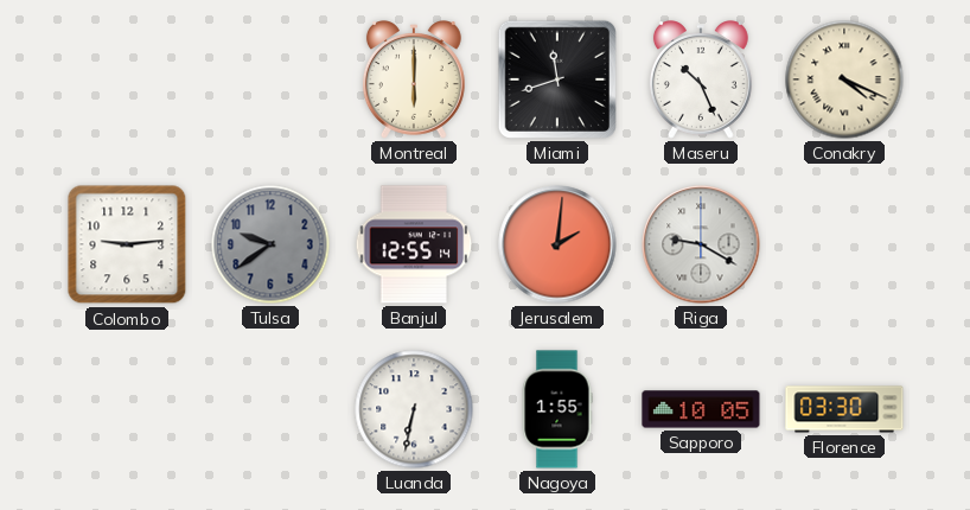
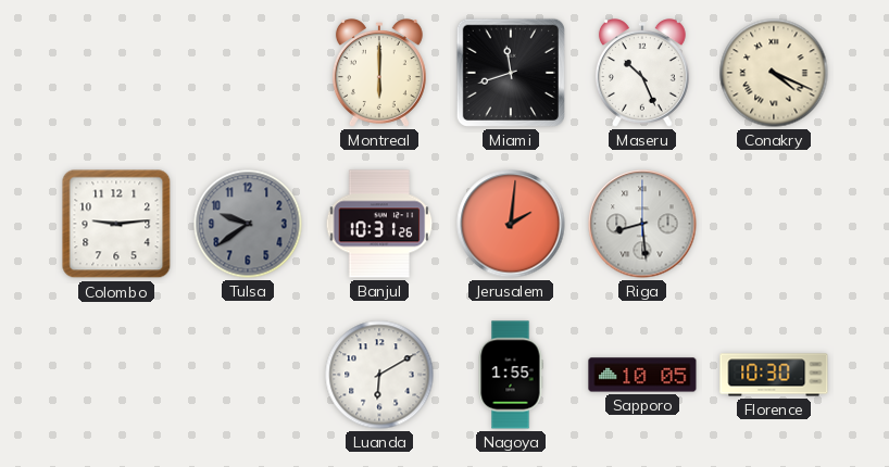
Banjul: 12:55 -> 10:31
Riga: 9:20 -> 8:29
Luanda: 6:32 -> 6:10
Florence: 03:30 -> 10:30
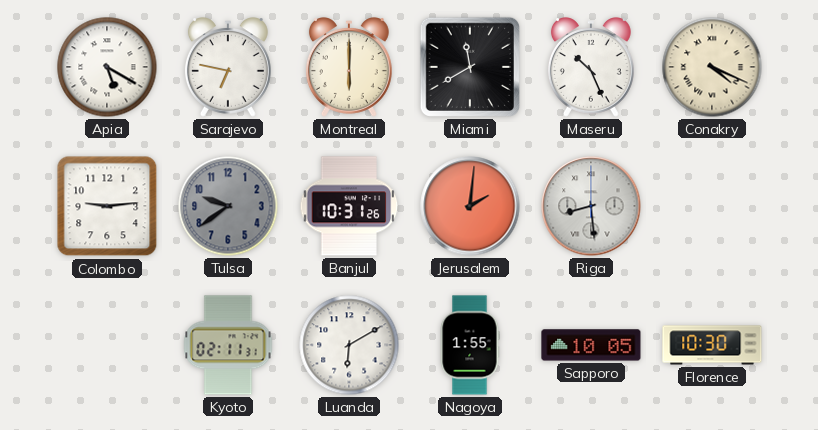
Apia: none -> 5:20
Sarajevo: none -> 6:47
Miami: 11:42 -> 11:40
Kyoto: none -> 02:11
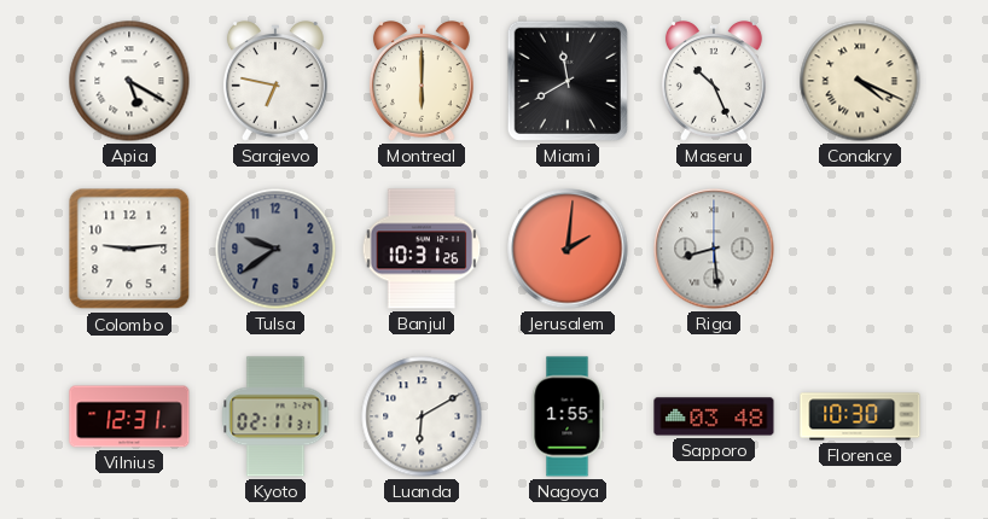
Vilnius: none -> 12:31
Sapporo: 10:05 -> 03:48
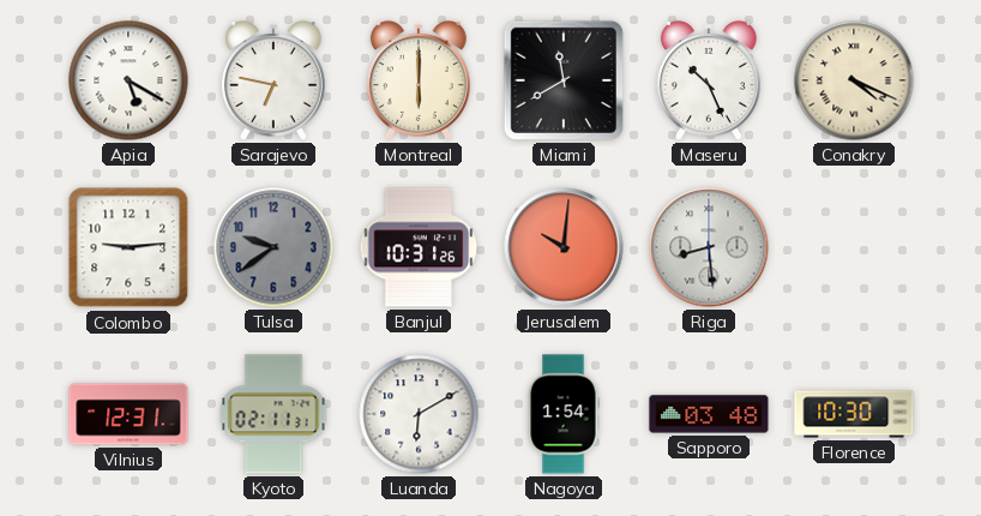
Jerusalem: 2:01 -> 10:01
Nagoya: 1:55 -> 1:54
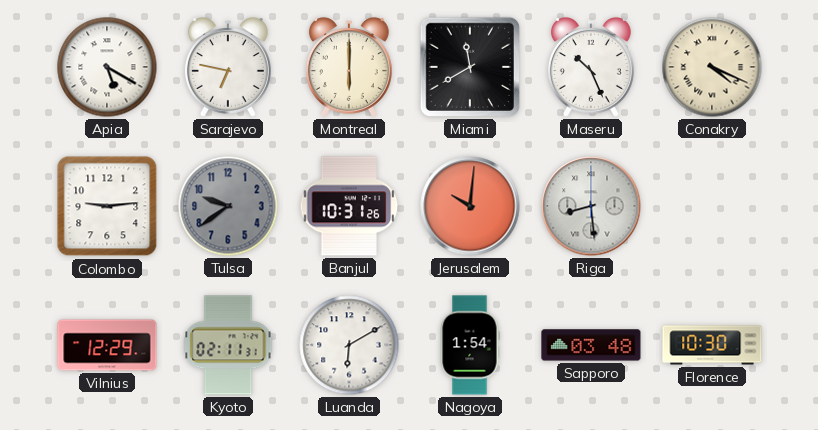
Vilnius: 12:31 -> 12:29
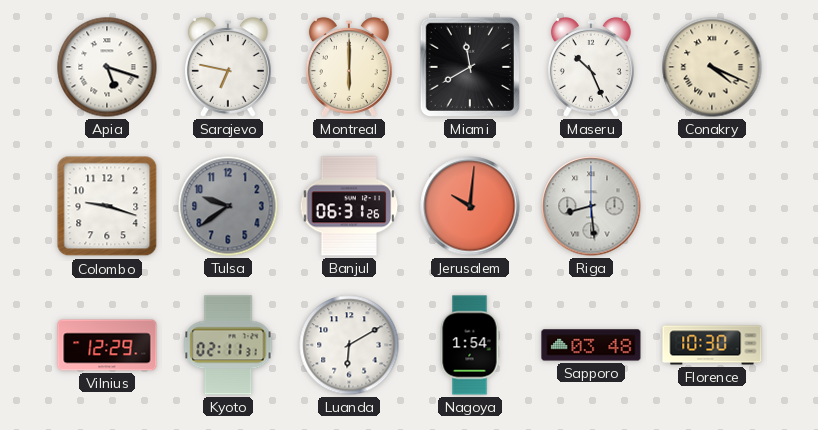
Apia: 5:20 -> 5:18
Colombo: 9:14 -> 9:18
Banjul: 10:31 -> 06:31
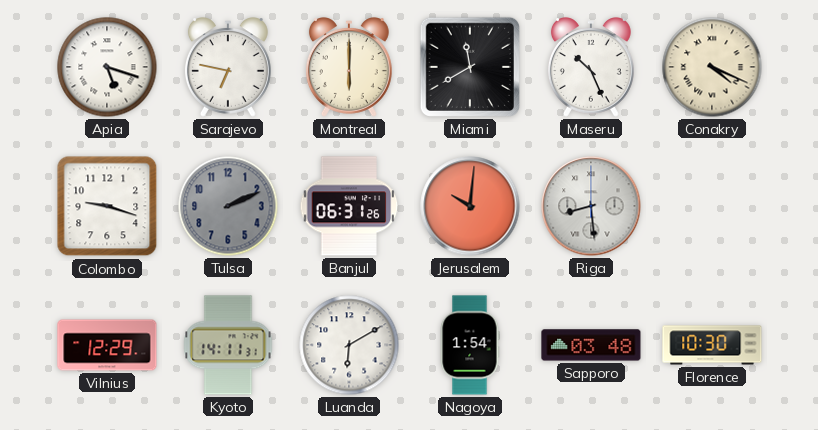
Tulsa: 9:39 -> 2:11
Kyoto: 02:11 -> 14:11
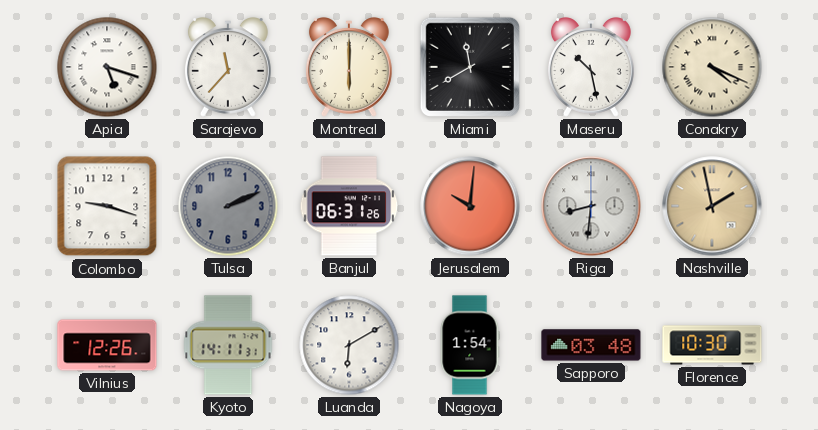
Sarajevo: 6:47 -> 11:37
Maseru: 10:26 -> 10:28
Riga: 8:29 -> 8:31
Nashville: none -> 1:58
Vilnius: 12:29 -> 12:26
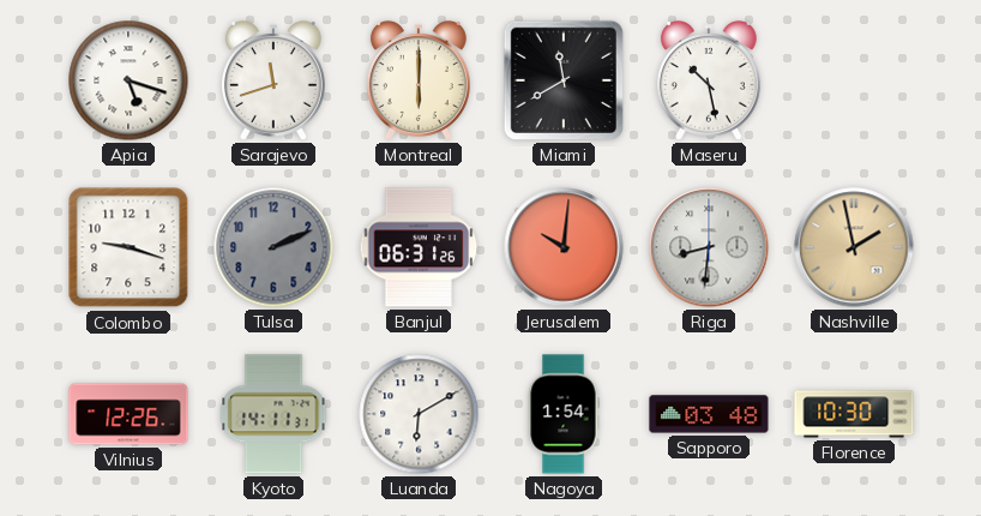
Sarajevo: 11:37 -> 11:42
Conakry: 4:19 -> none
